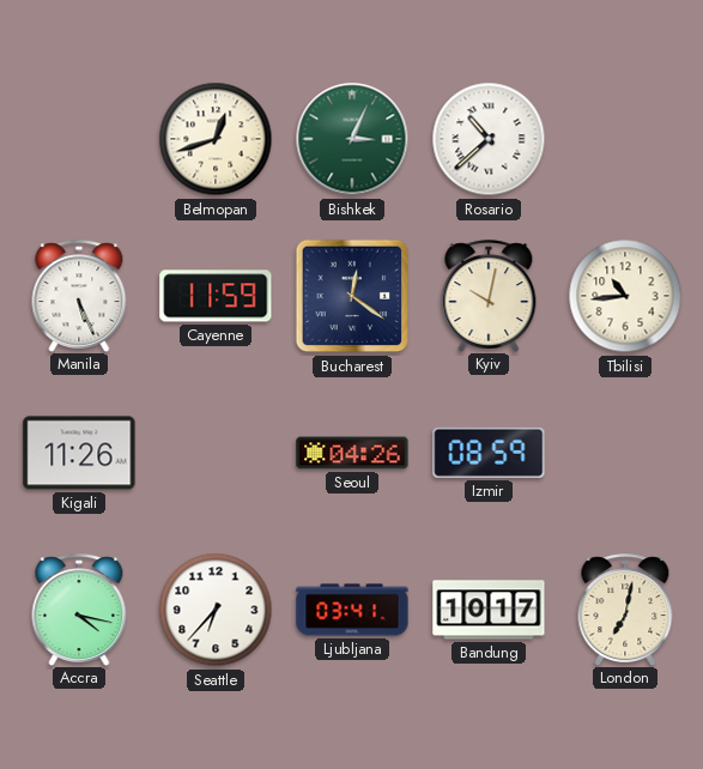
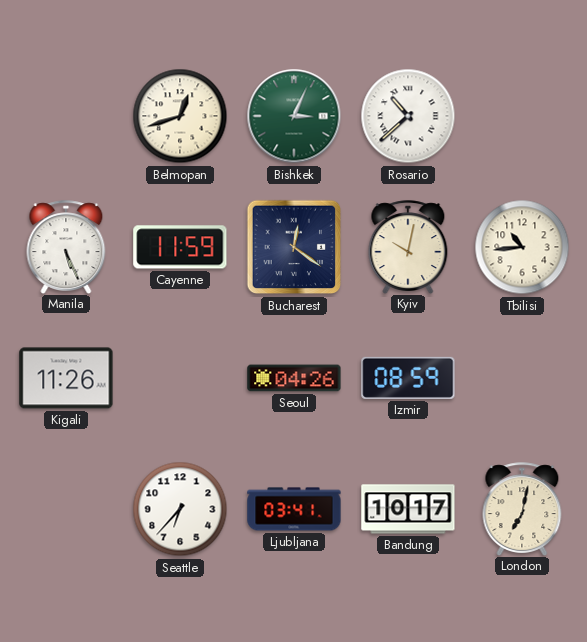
Accra: 4:17 -> none
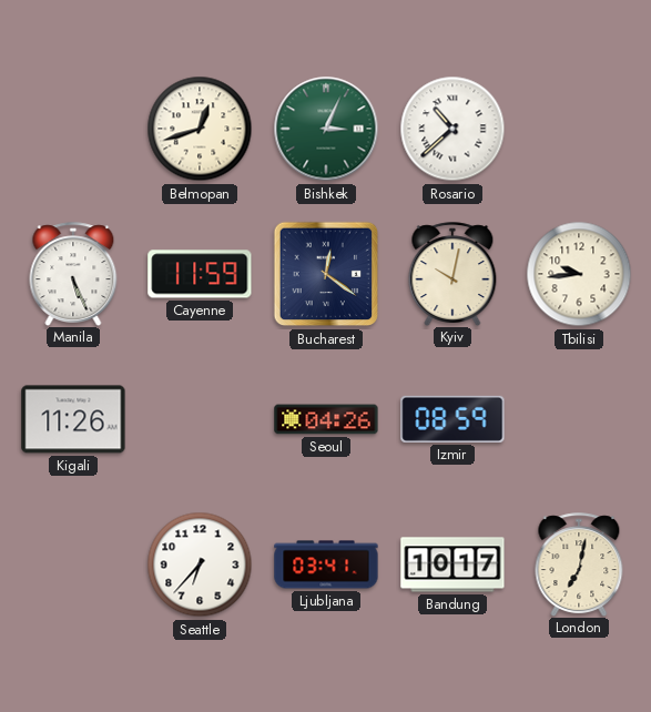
Tbilisi: 10:44 -> 9:44
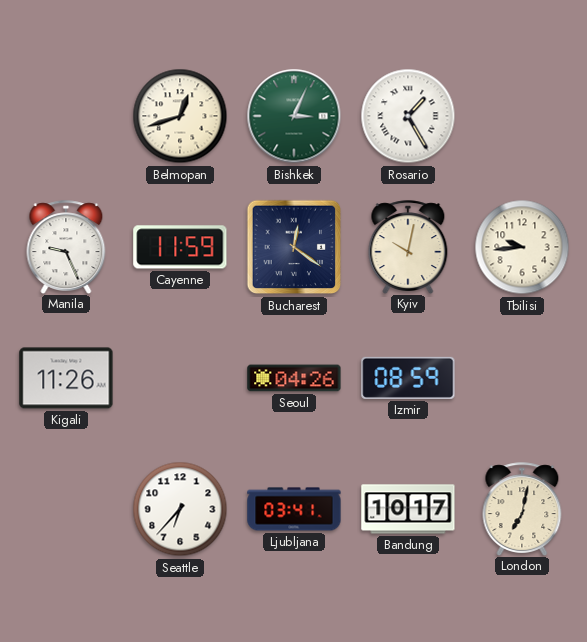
Rosario: 10:38 -> 1:25
Manila: 5:26 -> 9:26
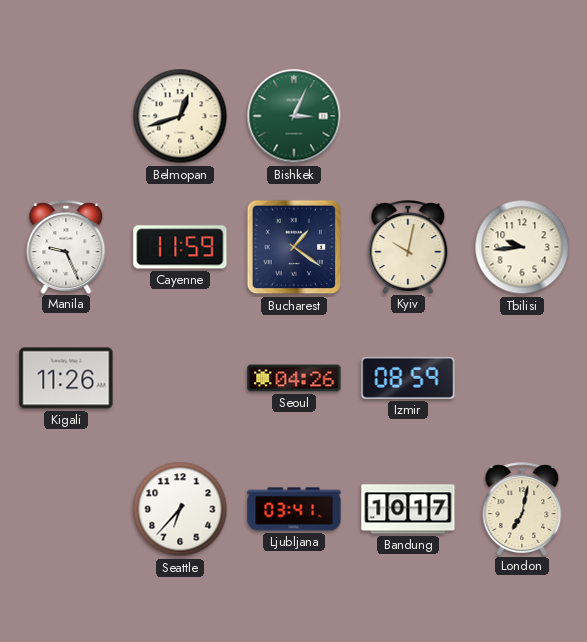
Rosario: 1:25 -> none
Bucharest: 12:21 -> 1:21
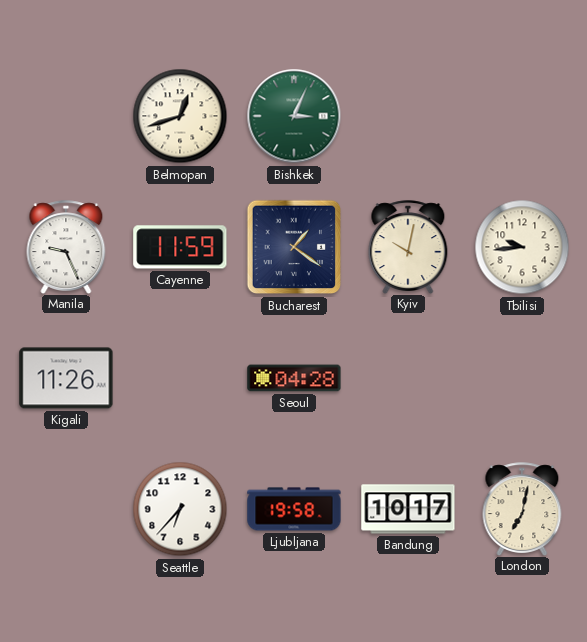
Seoul: 04:26 -> 04:28
Izmir: 08:59 -> none
Ljubljana: 03:41 -> 19:58
